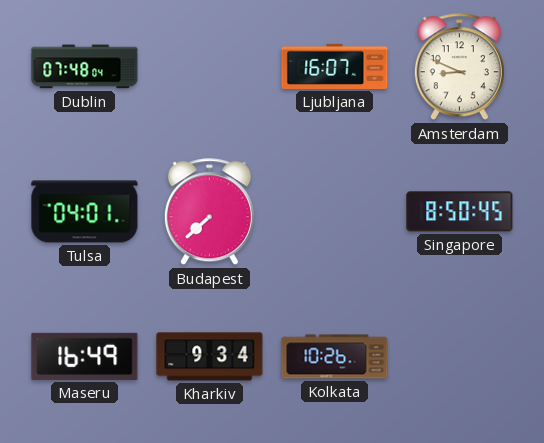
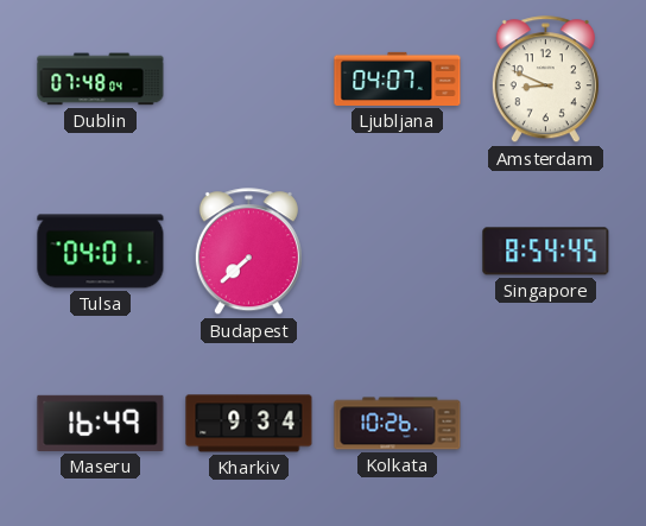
Ljubljana: 16:07 -> 04:07
Singapore: 8:50 -> 8:54
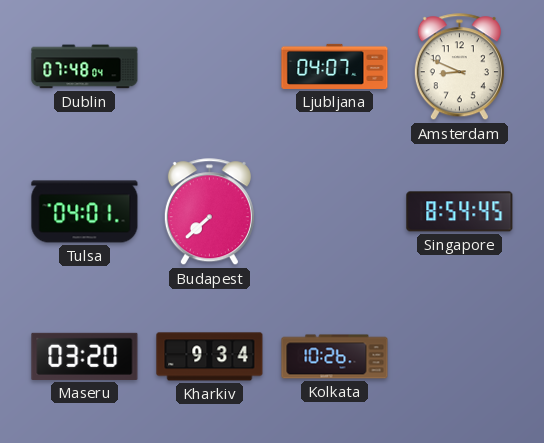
Maseru: 16:49 -> 03:20
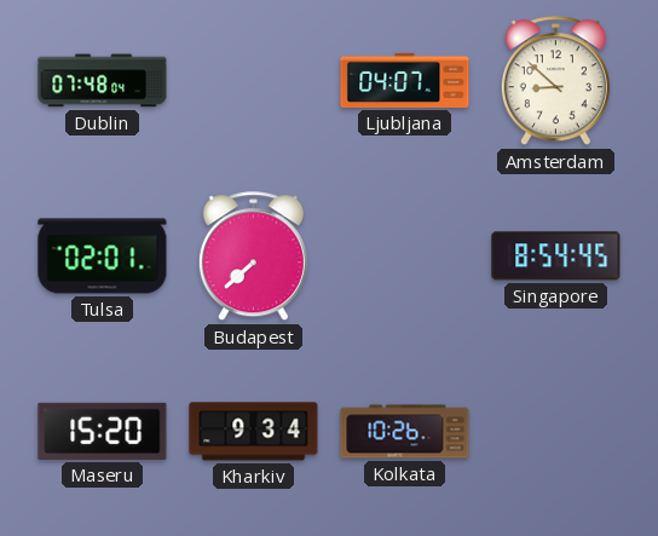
Amsterdam: 8:49 -> 8:52
Tulsa: 04:01 -> 02:01
Maseru: 03:20 -> 15:20
